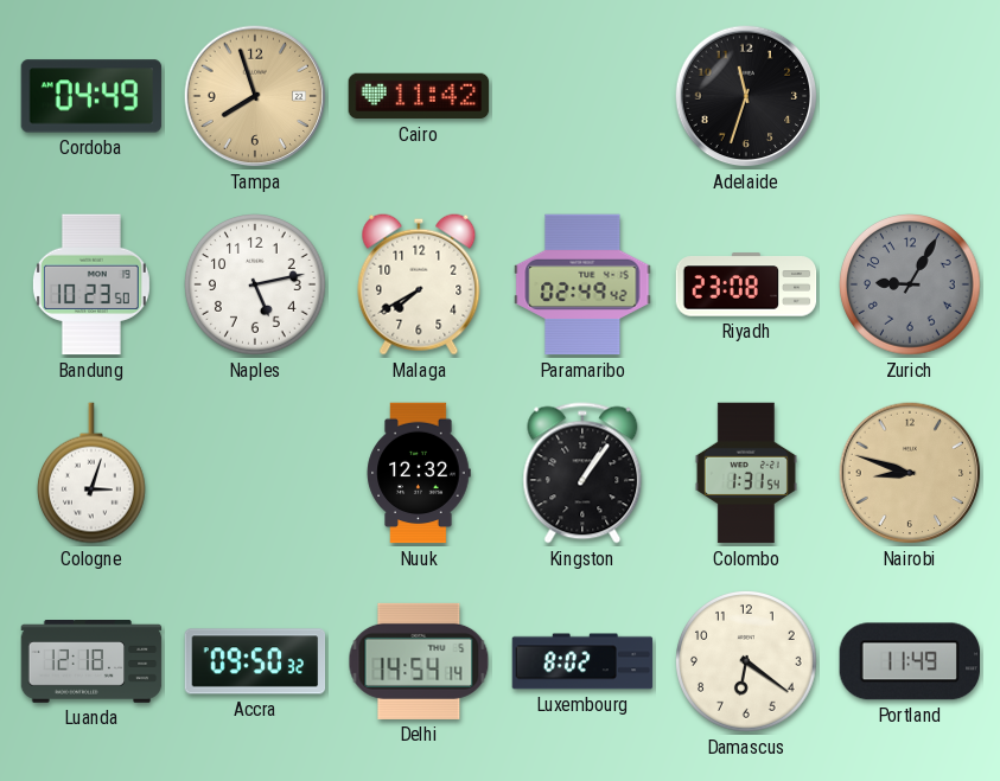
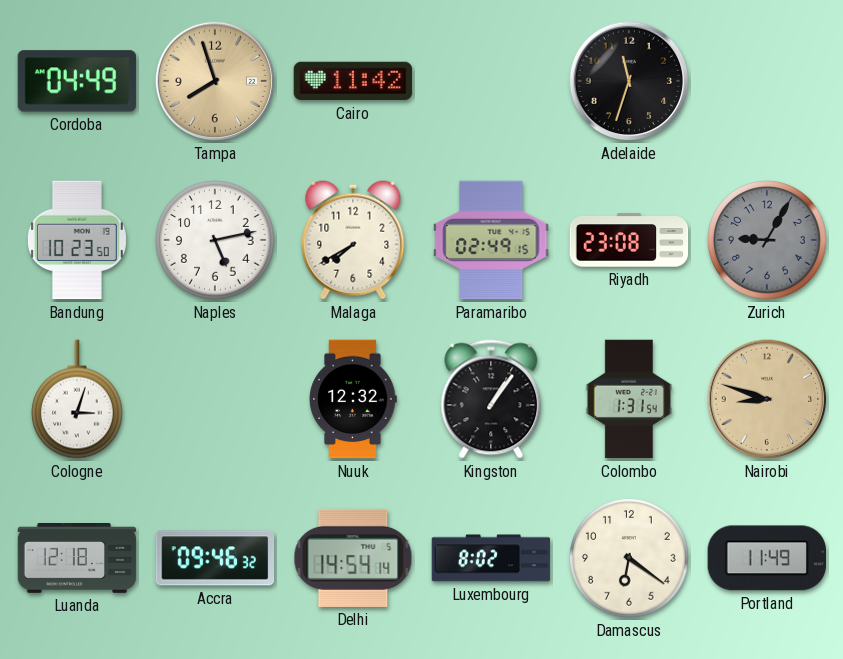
Paramaribo: 02:49:42 -> 02:49:15
Accra: 09:50 -> 09:46
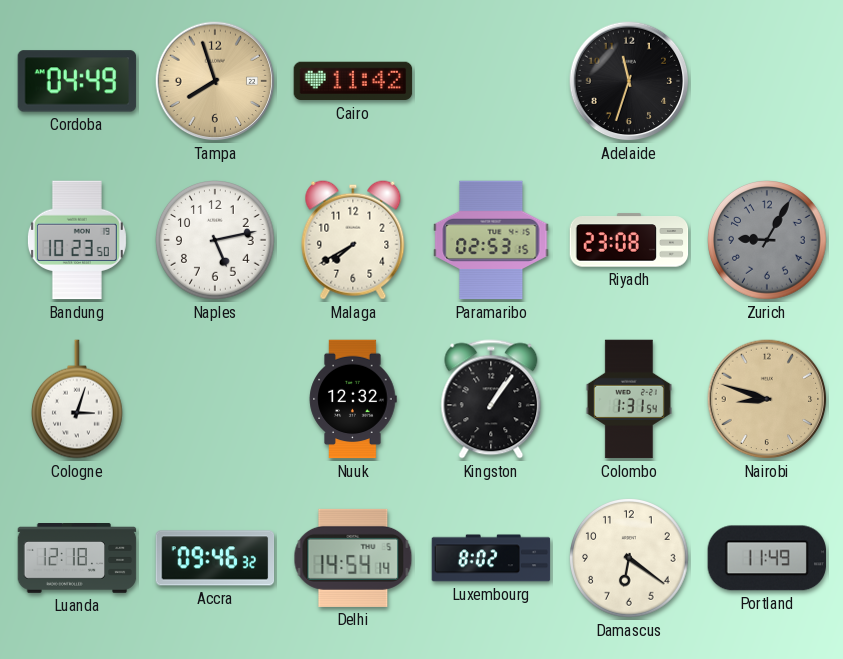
Paramaribo: 02:49 -> 02:53
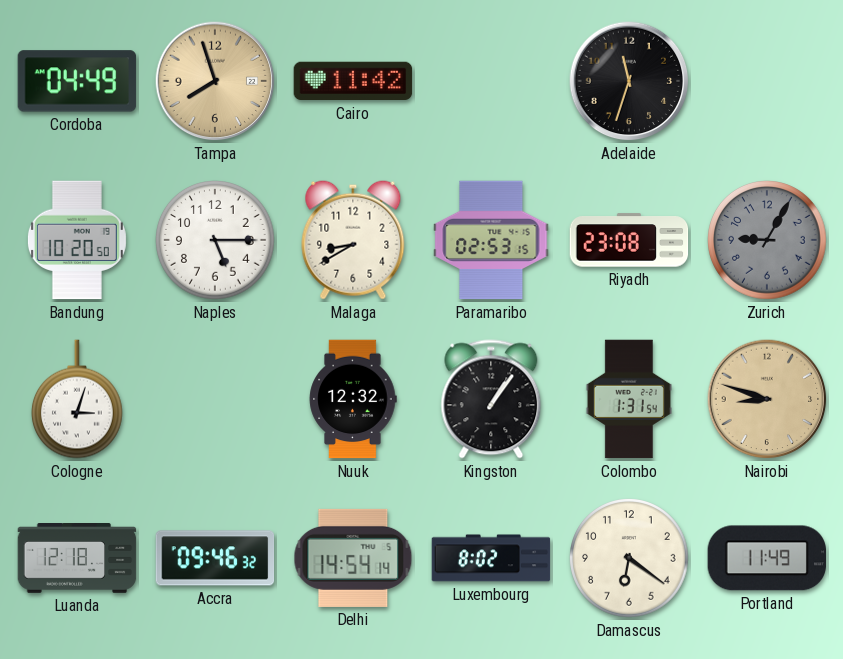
Bandung: 10:23 -> 10:20
Naples: 5:13 -> 5:15
Malaga: 7:40 -> 8:40
